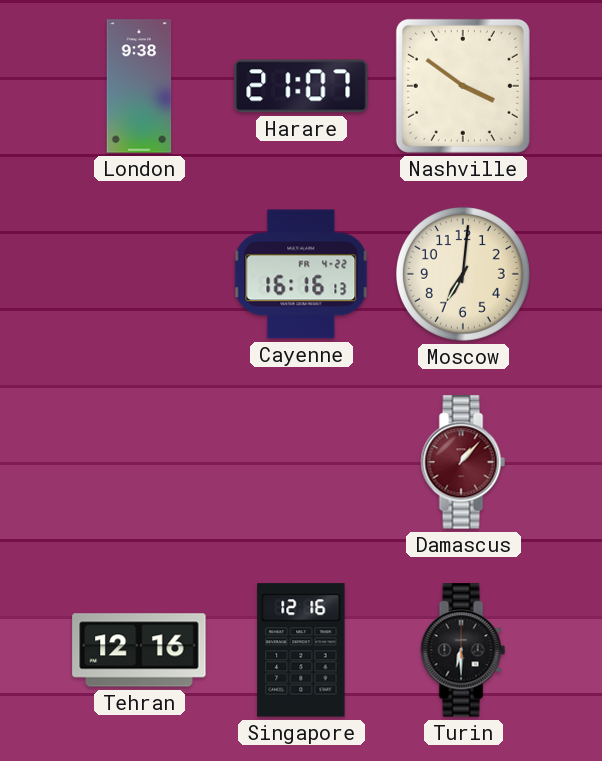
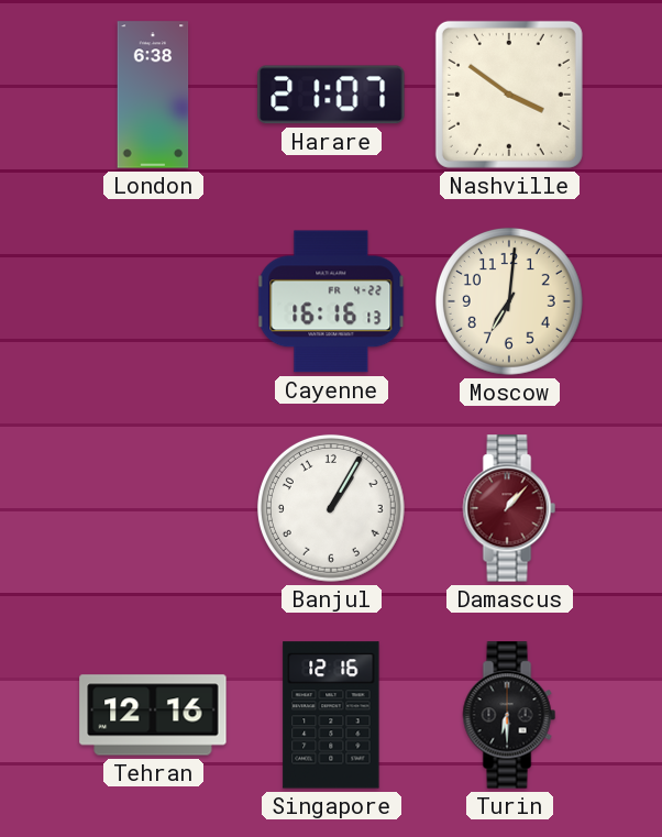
London: 9:38 -> 6:38
Banjul: none -> 1:05
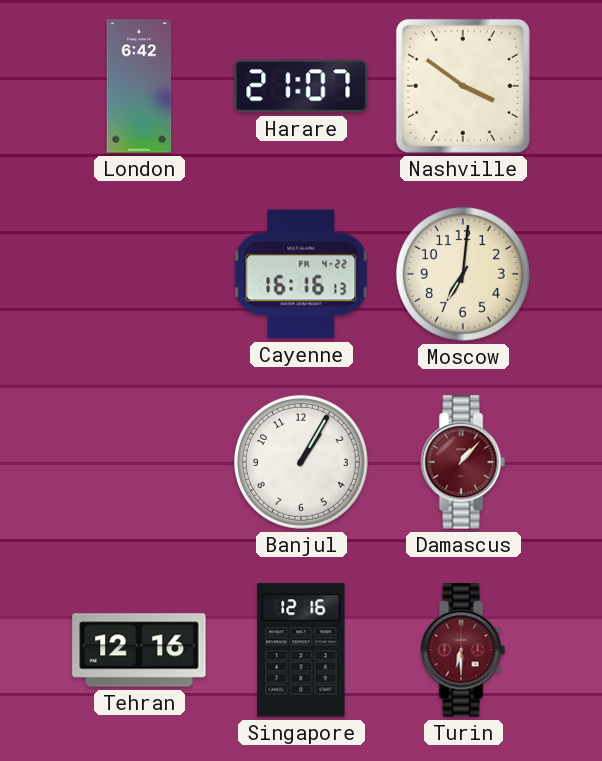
London: 6:38 -> 6:42
Turin dial: black -> burgundy
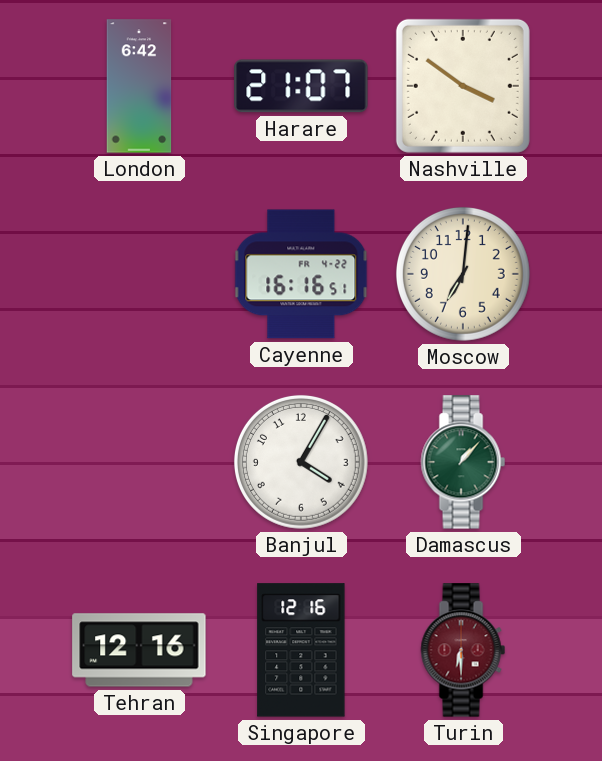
Cayenne: 16:16:13 -> 16:16:51
Banjul: 1:05 -> 4:05
Damascus dial: burgundy -> green
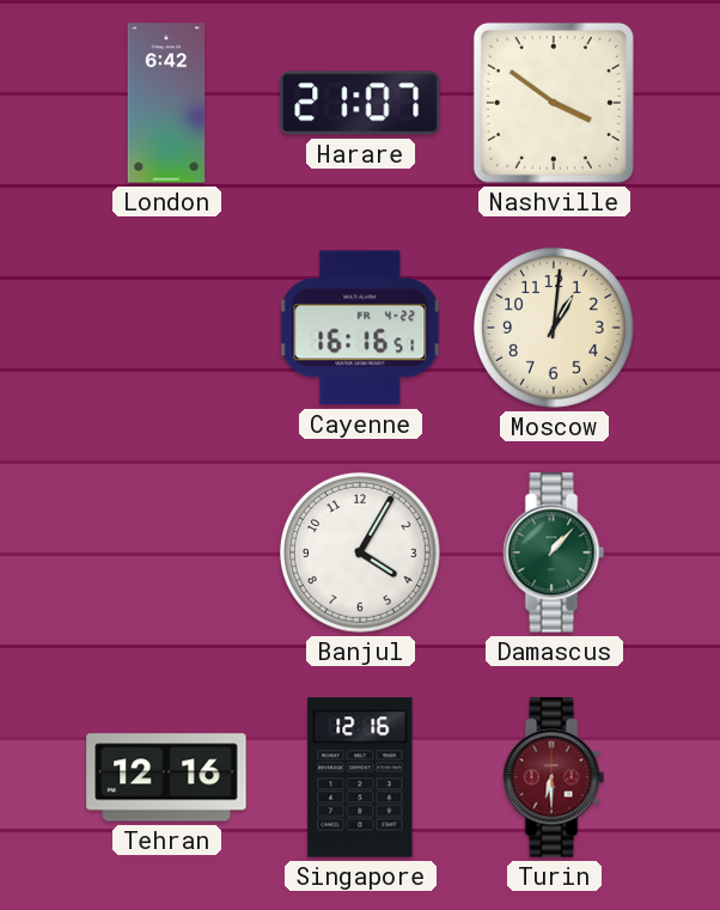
Moscow: 7:01 -> 1:01
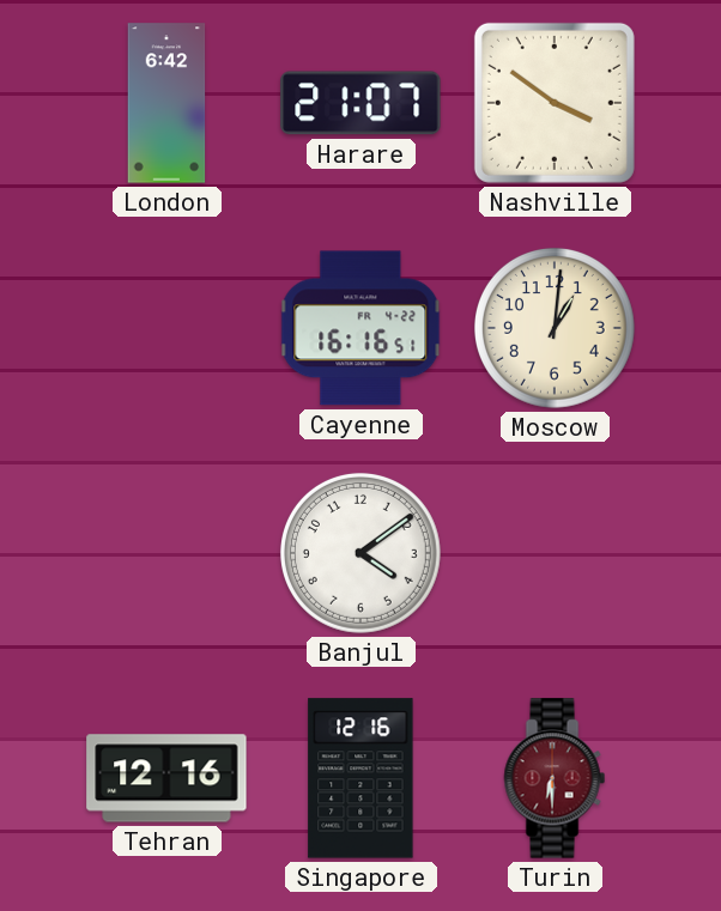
Banjul: 4:05 -> 4:09
Damascus: 1:07 -> none
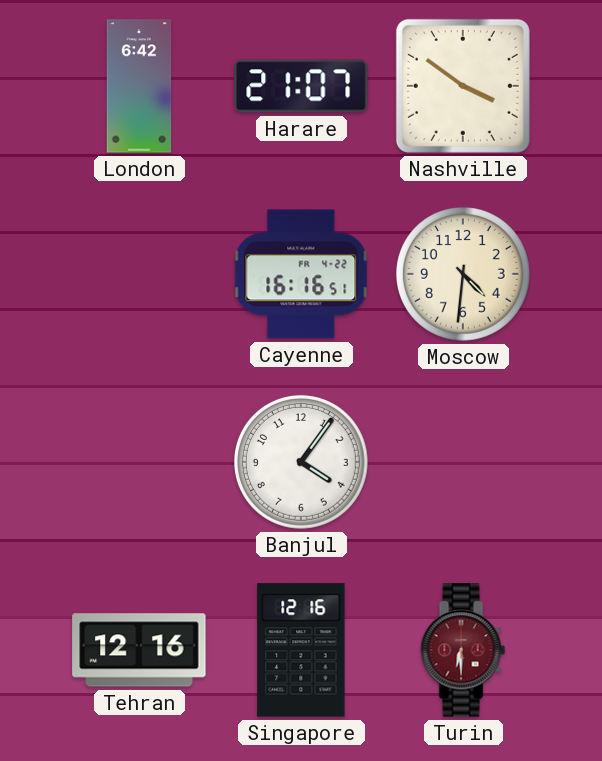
Moscow: 1:01 -> 4:31
Banjul: 4:09 -> 4:06
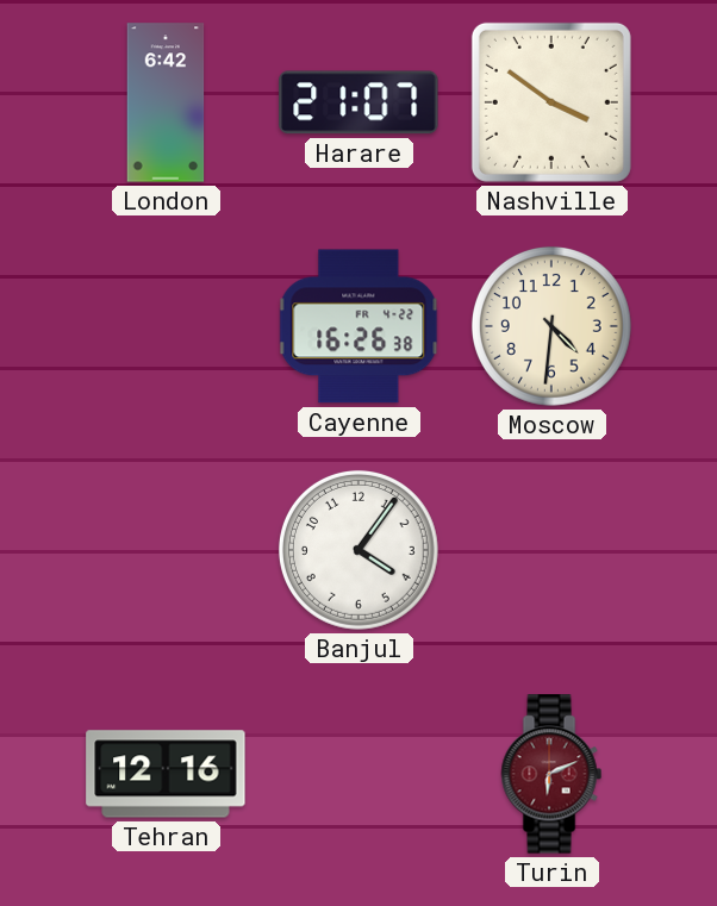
Cayenne: 16:16 -> 16:26
Singapore: 12:16 -> none
Turin: 6:30 -> 6:11
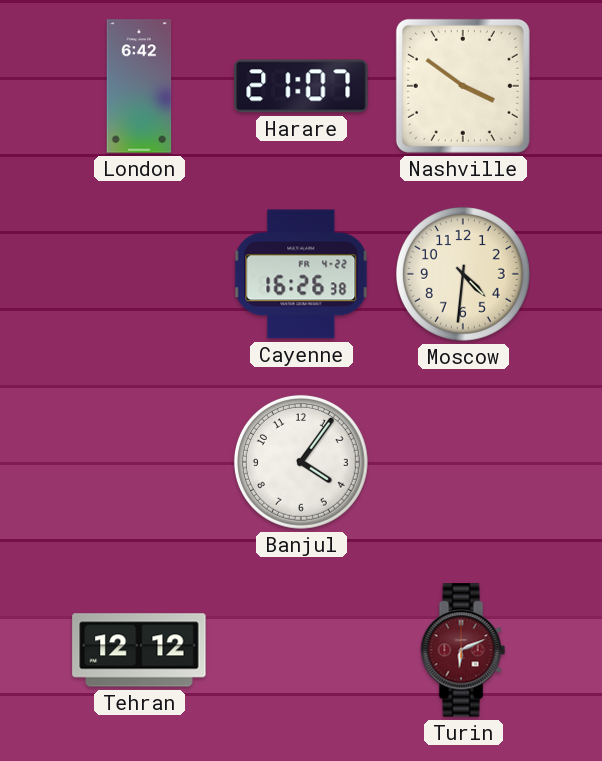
Tehran: 12:16 -> 12:12
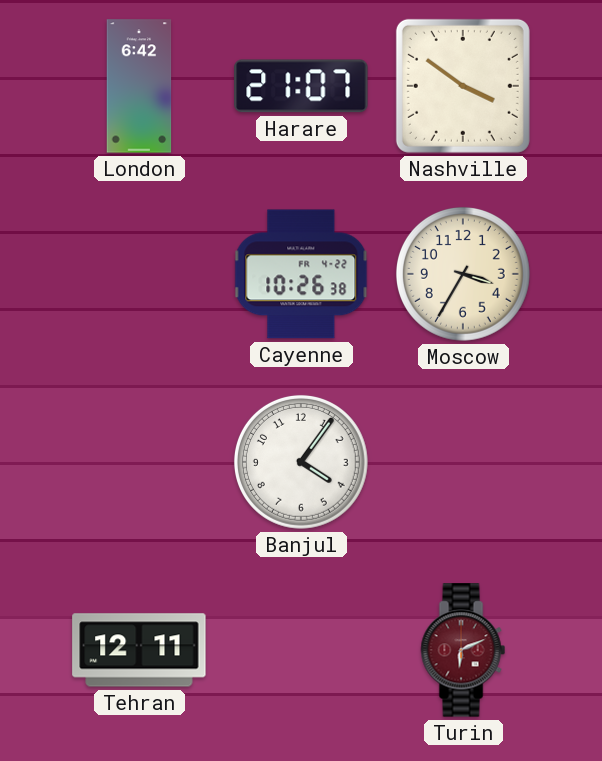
Cayenne: 16:26 -> 10:26
Moscow: 4:31 -> 3:35
Tehran: 12:12 -> 12:11
